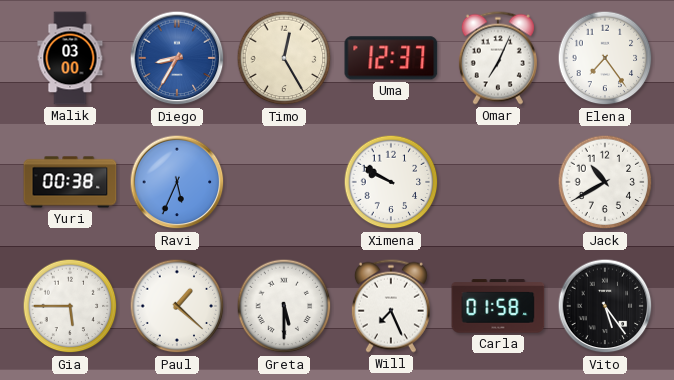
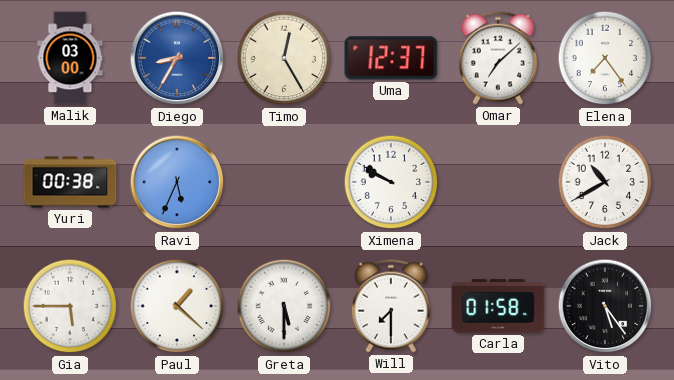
Omar: 7:04 -> 7:08
Will: 7:26 -> 7:30
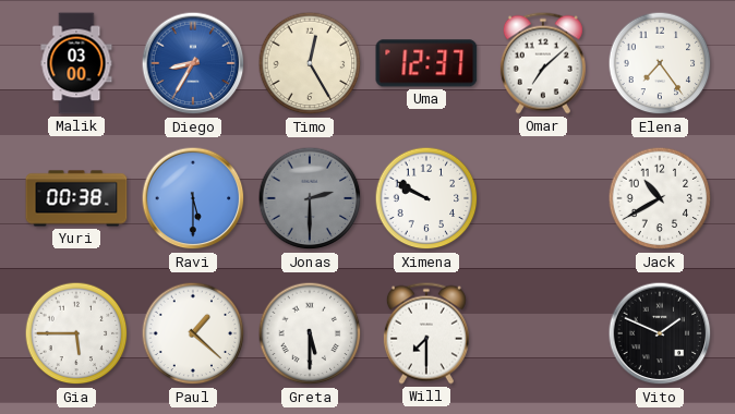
Ravi: 5:34 -> 5:30
Jonas: none -> 2:30
Carla: 01:58 -> none
Vito: 5:24 -> 1:49
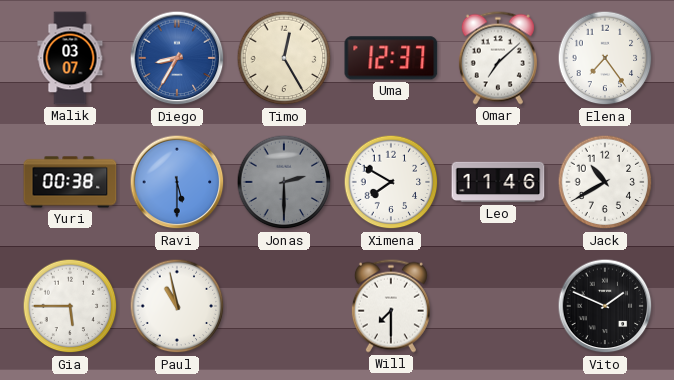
Malik: 03:00 -> 03:07
Ximena: 9:50 -> 7:50
Leo: none -> 11:46
Paul: 1:22 -> 10:58
Greta: 5:30 -> none
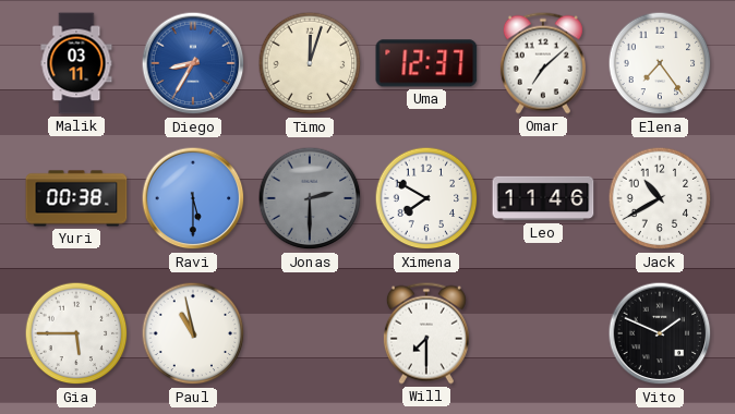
Malik: 03:07 -> 03:11
Timo: 12:25 -> 12:03
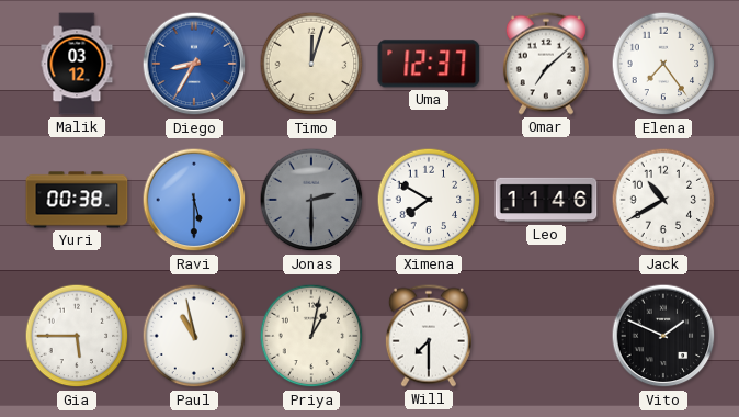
Malik: 03:11 -> 03:12
Priya: none -> 1:02
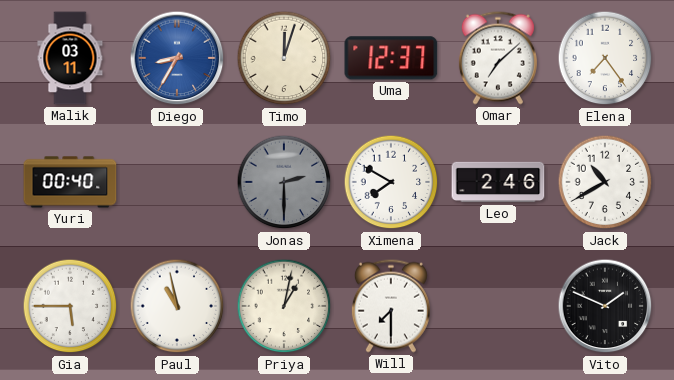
Malik: 03:12 -> 03:11
Yuri: 00:38 -> 00:40
Ravi: 5:30 -> none
Leo: 11:46 -> 2:46
